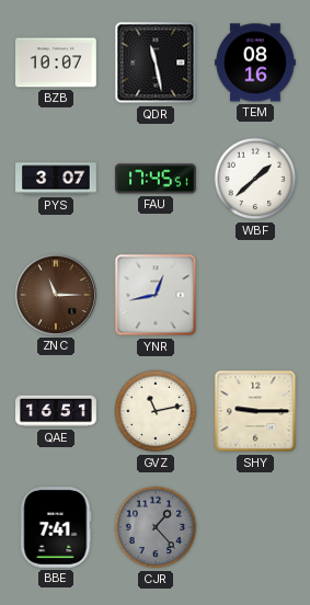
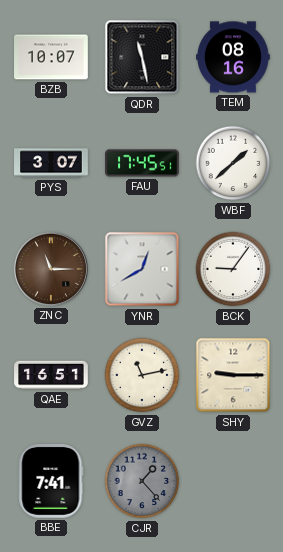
YNR: 12:43 -> 12:40
BCK: none -> 9:06
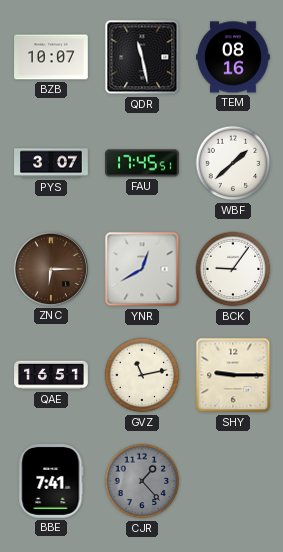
ZNC: 11:15 -> 6:15
